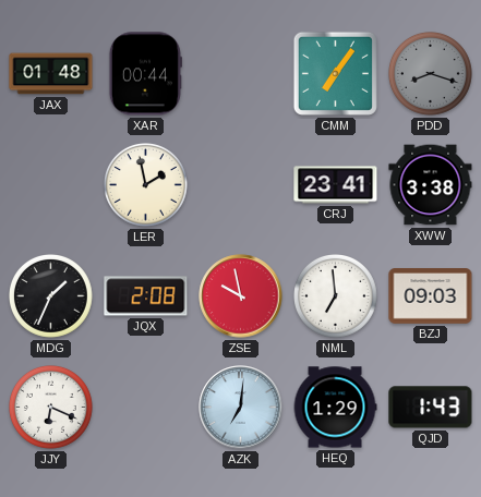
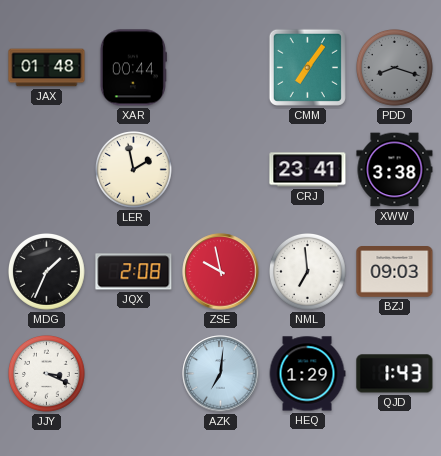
JJY: 6:19 -> 3:19
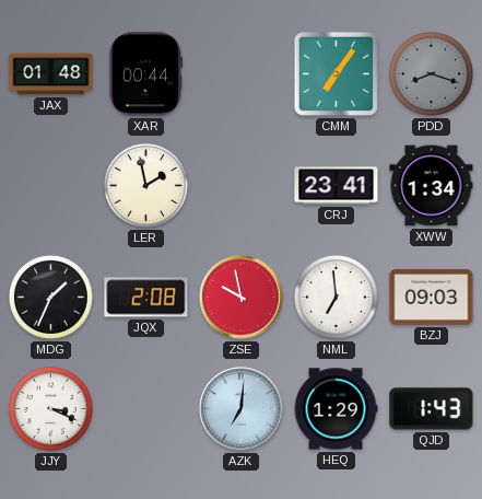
XWW: 3:38 -> 1:34
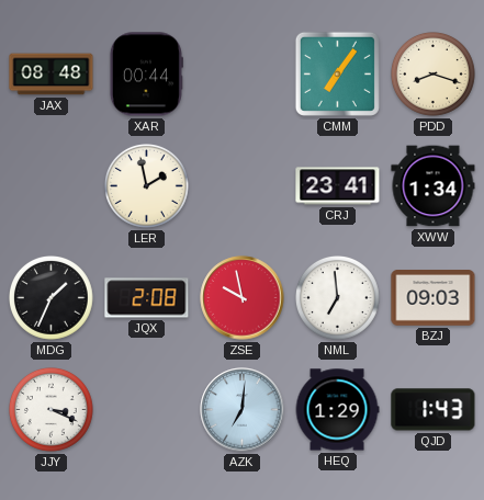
JAX: 01:48 -> 08:48
PDD dial: grey -> cream
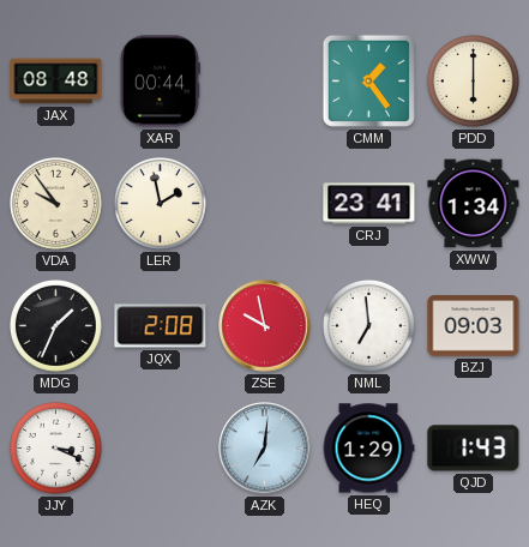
CMM: 7:06 -> 1:24
PDD: 8:18 -> 6:00
VDA: none -> 9:54
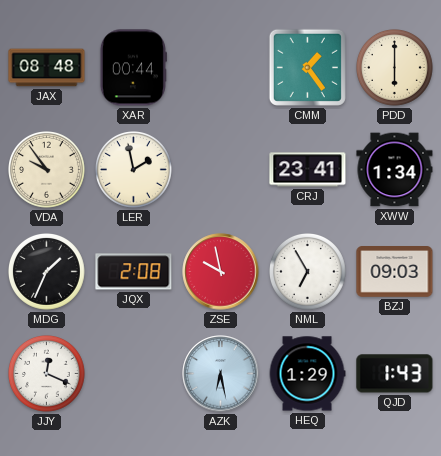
NML: 6:59 -> 6:55
JJY: 3:19 -> 12:19
AZK: 7:01 -> 6:28
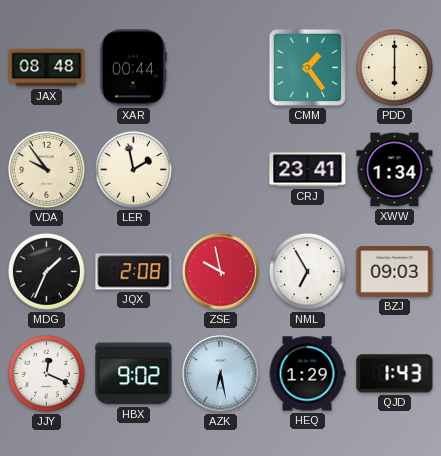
HBX: none -> 9:02
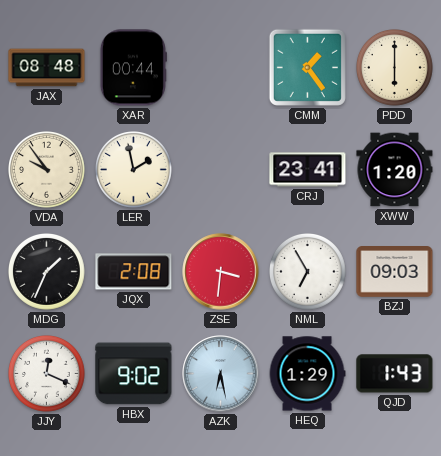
XWW: 1:34 -> 1:20
ZSE: 9:58 -> 3:31
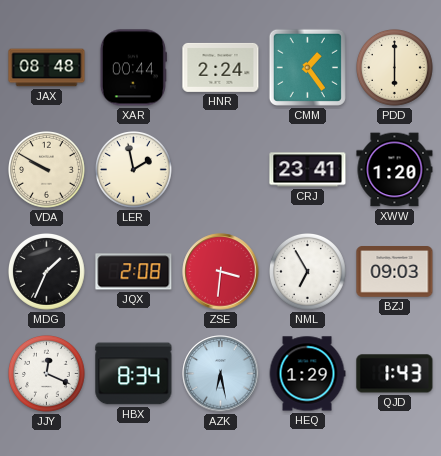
HNR: none -> 2:24
VDA: 9:54 -> 9:50
HBX: 9:02 -> 8:34
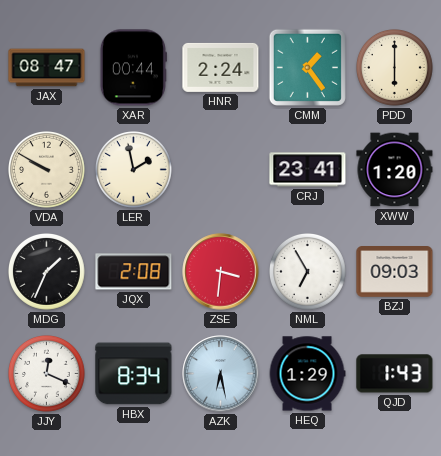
JAX: 08:48 -> 08:47
